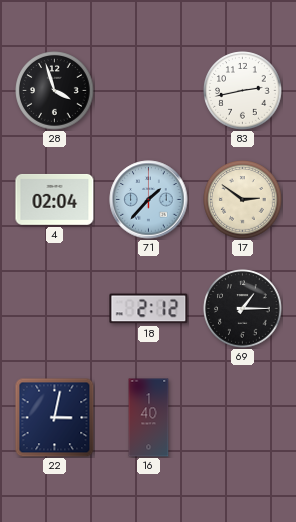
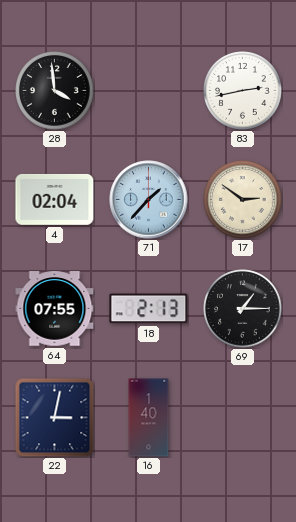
28: 3:57 -> 3:59
64: none -> 07:55
18: 2:12 -> 2:13
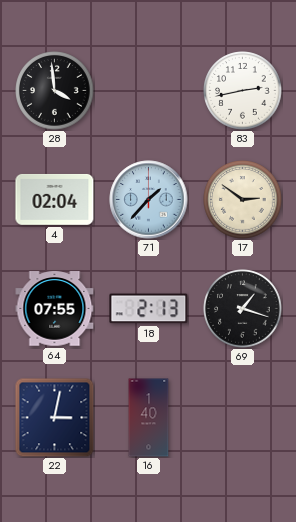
69: 1:15 -> 1:18
